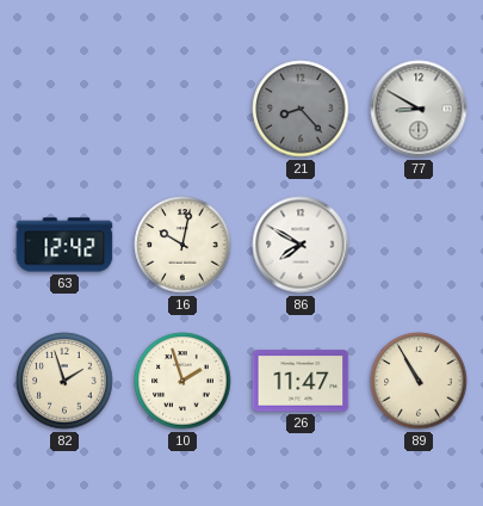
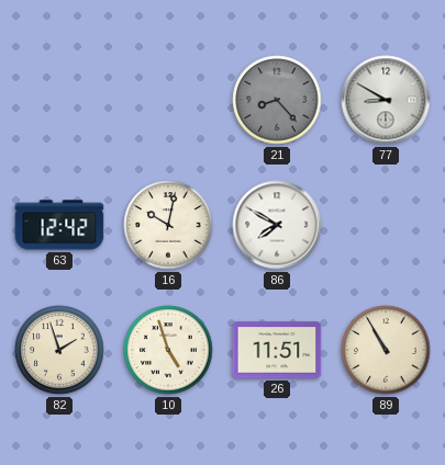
10: 1:57 -> 4:57
26: 11:47 -> 11:51
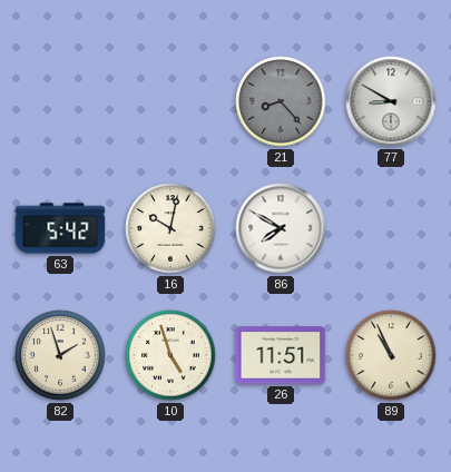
63: 12:42 -> 5:42
89: 10:55 -> 10:56
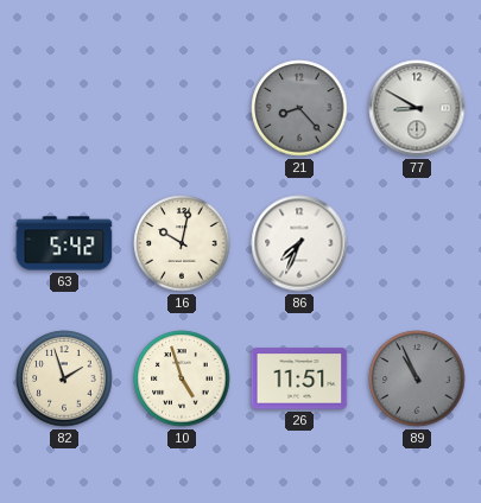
86: 7:50 -> 7:34
89 dial: cream -> grey
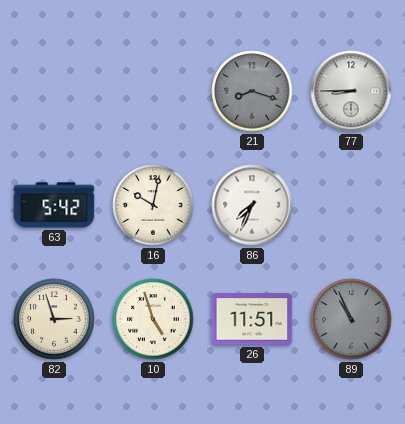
21: 8:23 -> 8:18
77: 8:50 -> 8:45
82: 1:57 -> 2:57
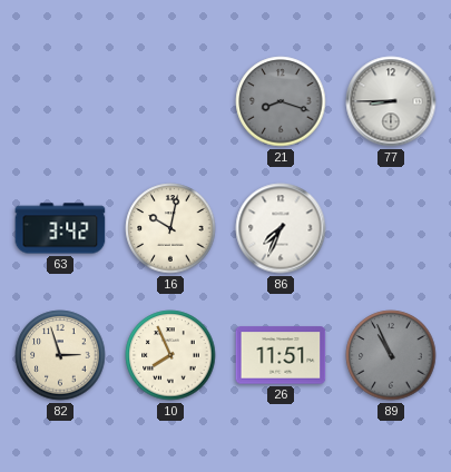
63: 5:42 -> 3:42
10: 4:57 -> 7:56
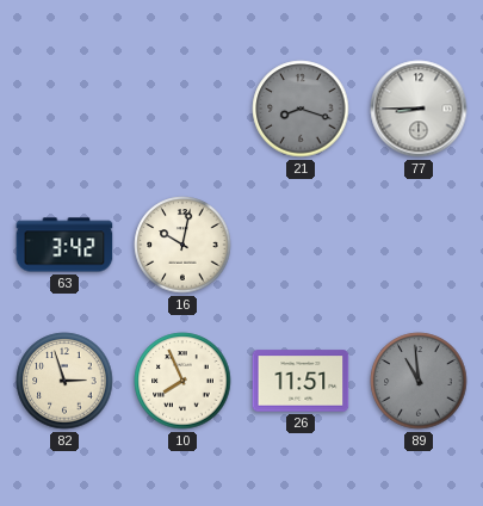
86: 7:34 -> none
89: 10:56 -> 10:59
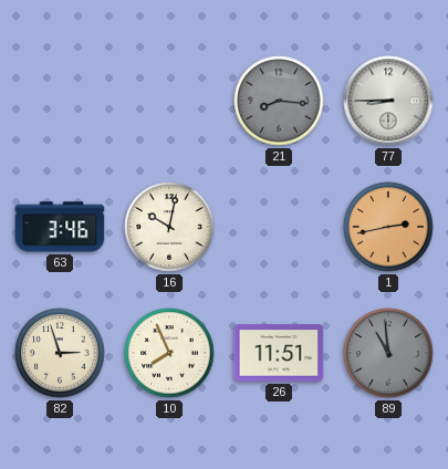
21: 8:18 -> 8:16
63: 3:42 -> 3:46
1: none -> 2:43
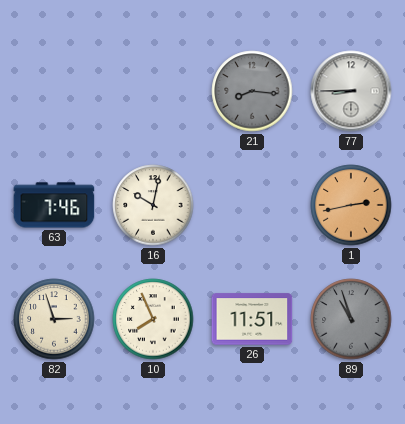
63: 3:46 -> 7:46
89: 10:59 -> 10:57
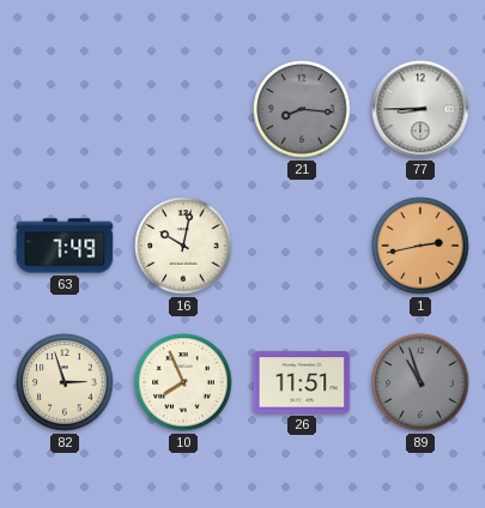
63: 7:46 -> 7:49
